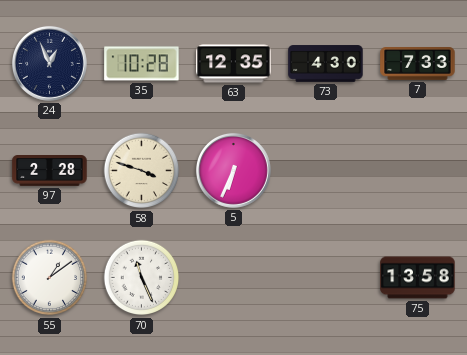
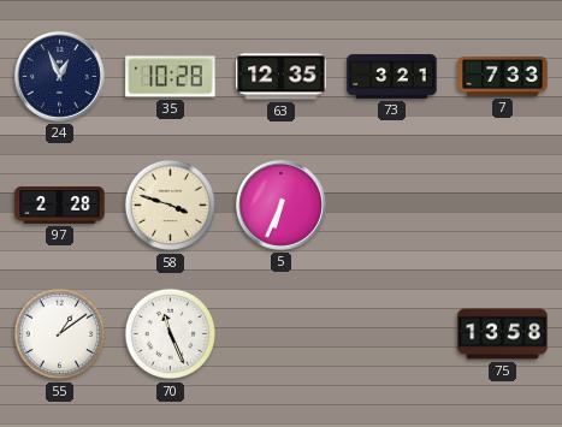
73: 4:30 -> 3:21
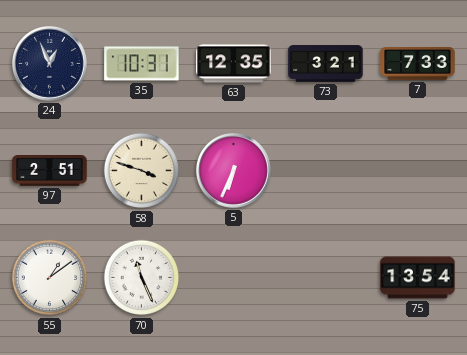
35: 10:28 -> 10:31
97: 2:28 -> 2:51
75: 13:58 -> 13:54
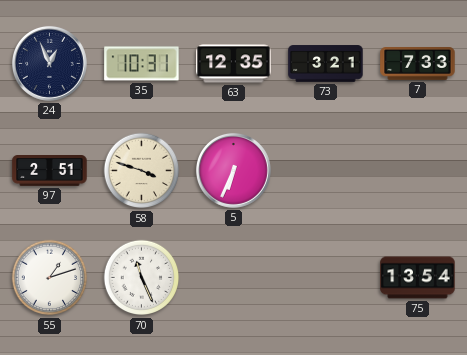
55: 1:09 -> 1:12
